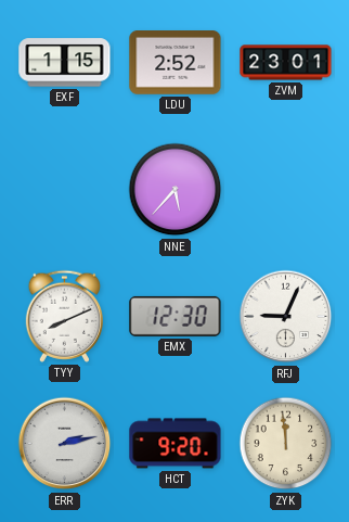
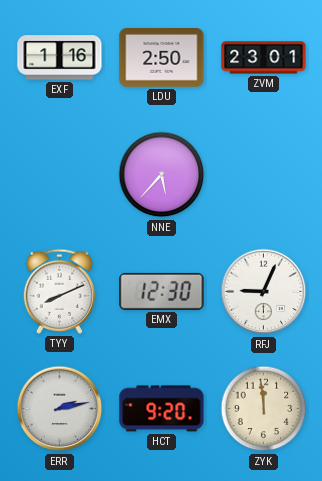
EXF: 1:15 -> 1:16
LDU: 2:52 -> 2:50
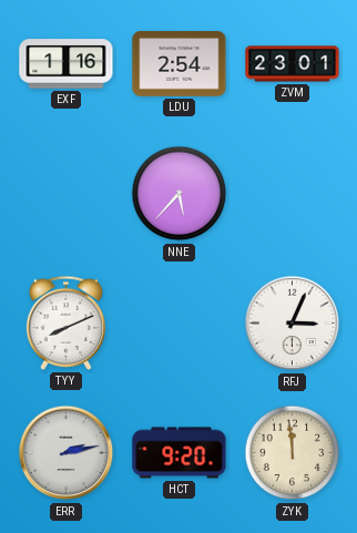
LDU: 2:50 -> 2:54
EMX: 12:30 -> none
RFJ: 9:04 -> 3:04
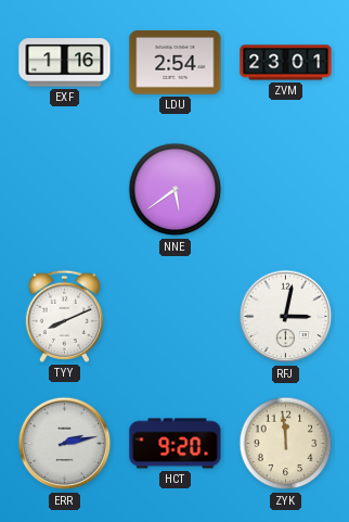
NNE: 5:37 -> 5:39
RFJ: 3:04 -> 3:02
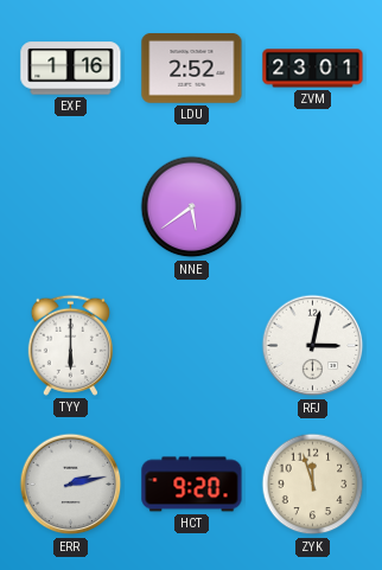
LDU: 2:54 -> 2:52
TYY: 8:11 -> 6:00
ZYK: 11:59 -> 11:57
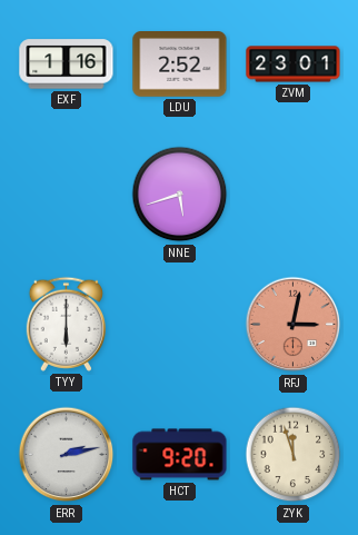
NNE: 5:39 -> 5:42
RFJ dial: white -> salmon
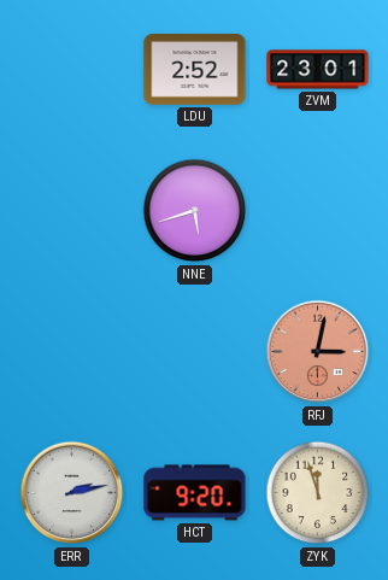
EXF: 1:16 -> none
TYY: 6:00 -> none
